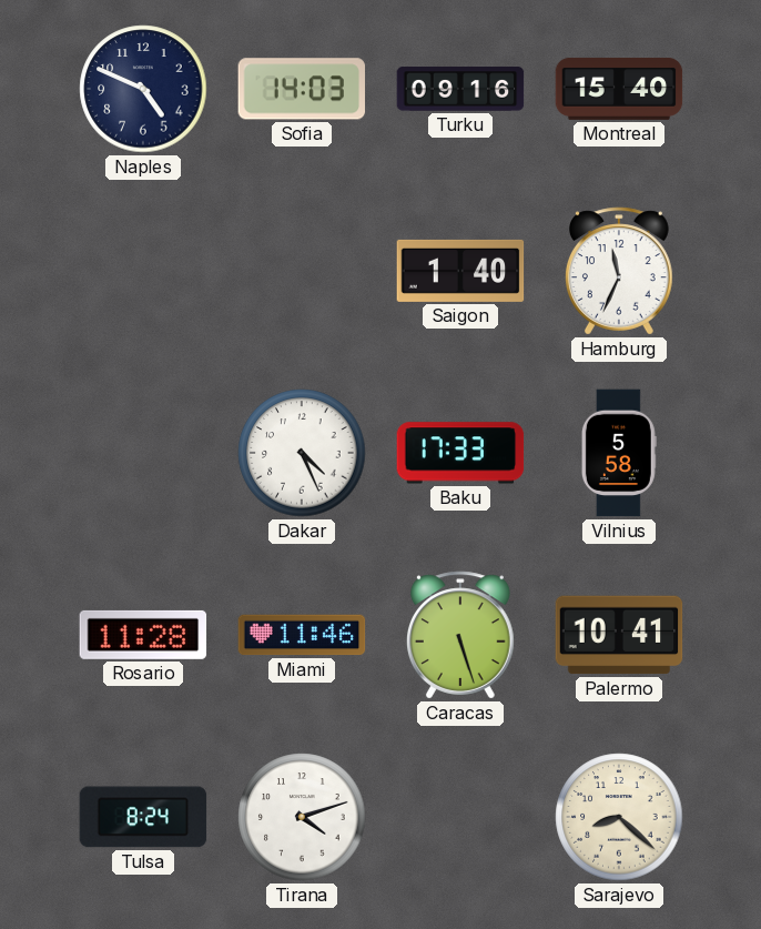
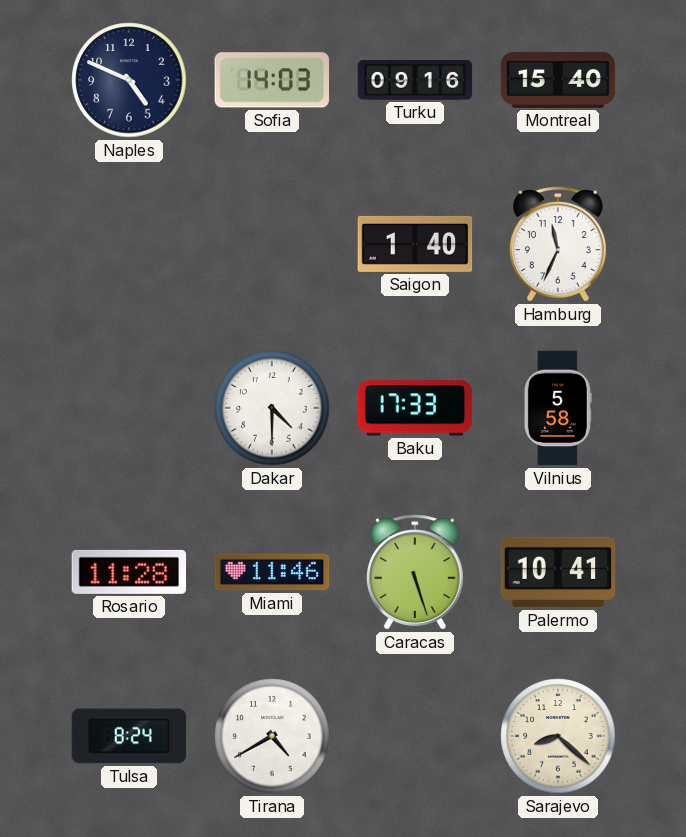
Dakar: 4:26 -> 4:30
Tirana: 4:12 -> 4:40
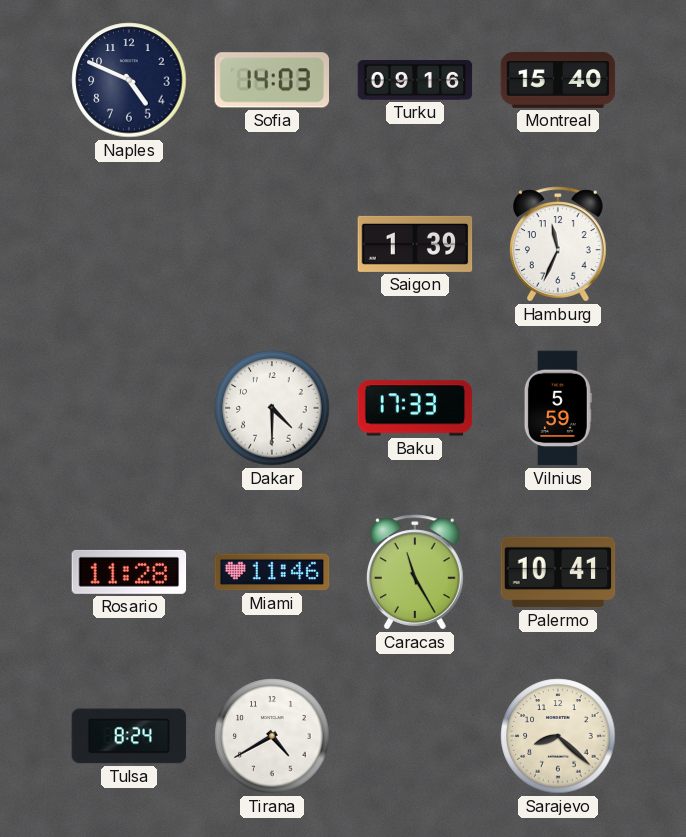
Saigon: 1:40 -> 1:39
Vilnius: 5:58 -> 5:59
Caracas: 5:27 -> 11:25
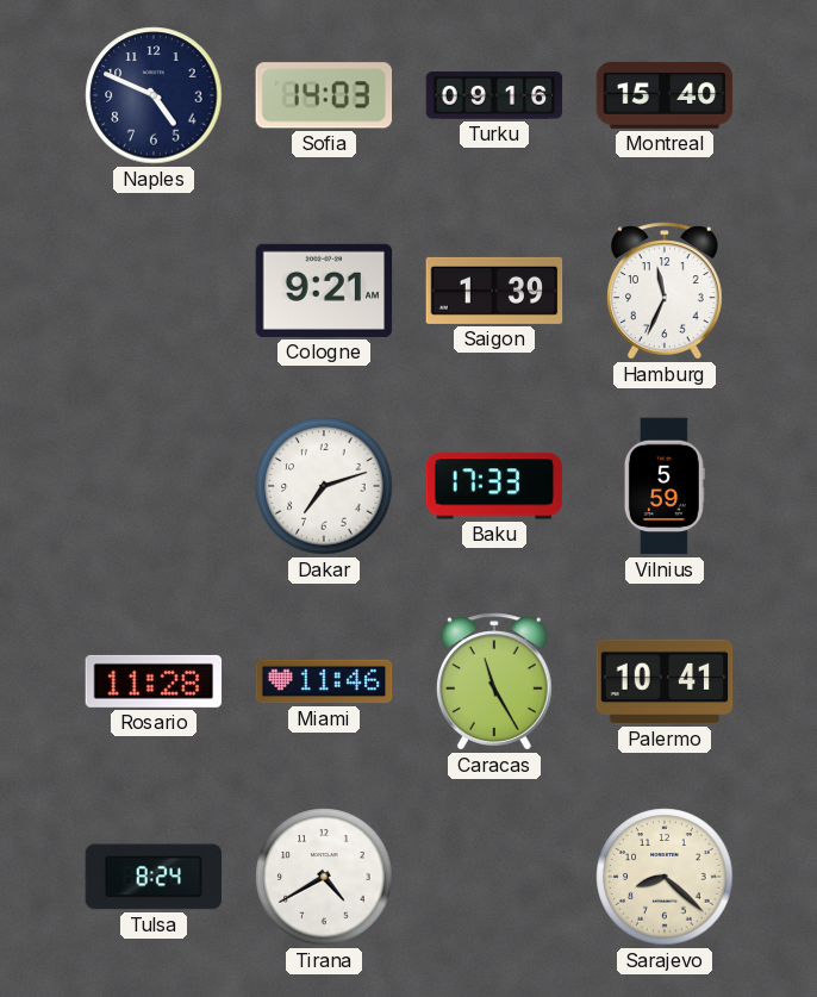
Cologne: none -> 9:21
Dakar: 4:30 -> 7:12
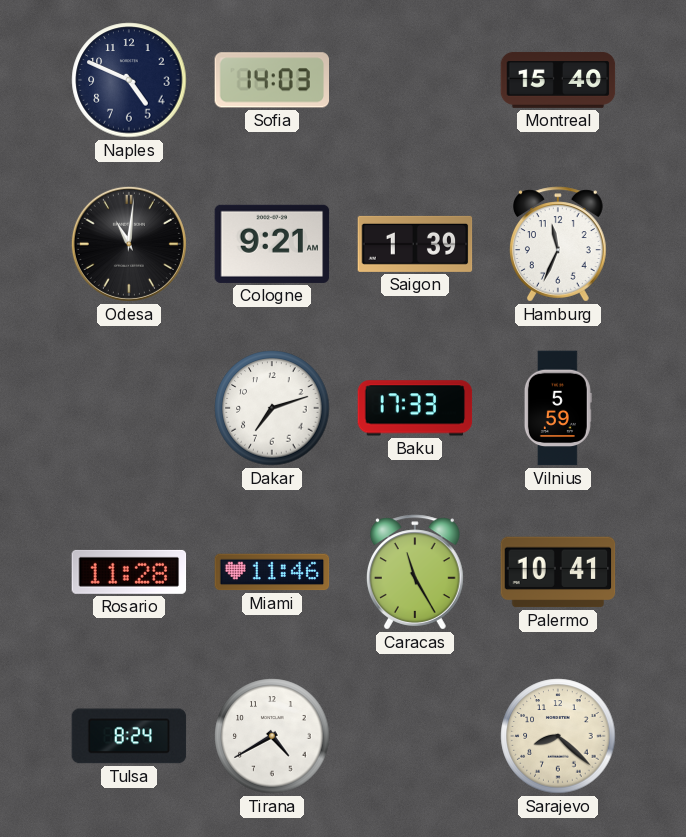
Turku: 09:16 -> none
Odesa: none -> 11:01
